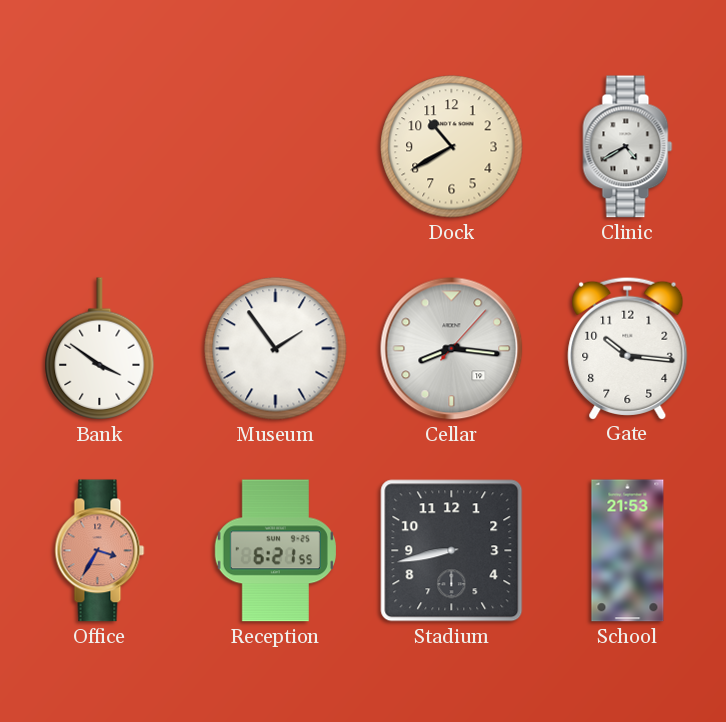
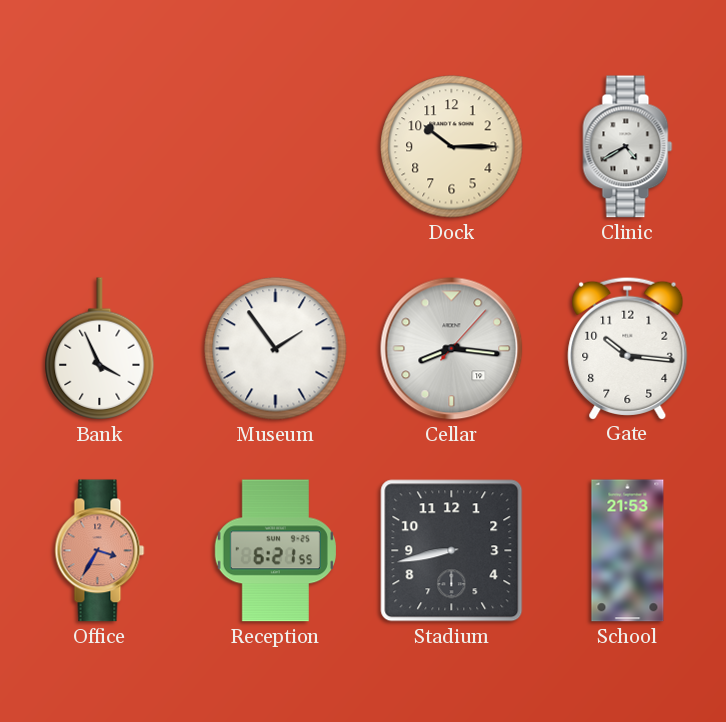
Dock: 10:40 -> 10:15
Bank: 3:51 -> 3:56
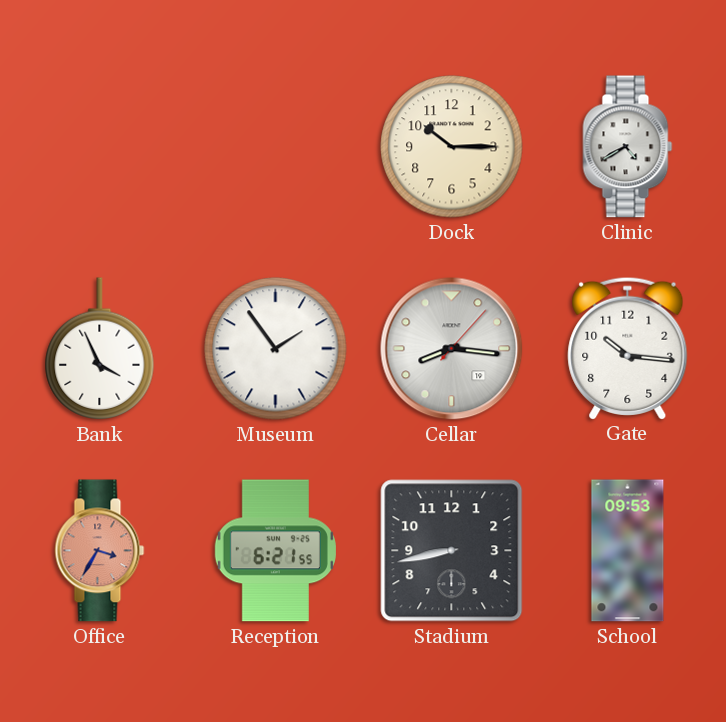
School: 21:53 -> 09:53
